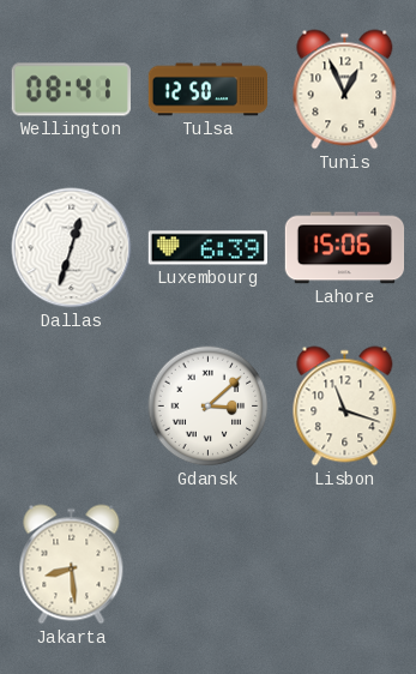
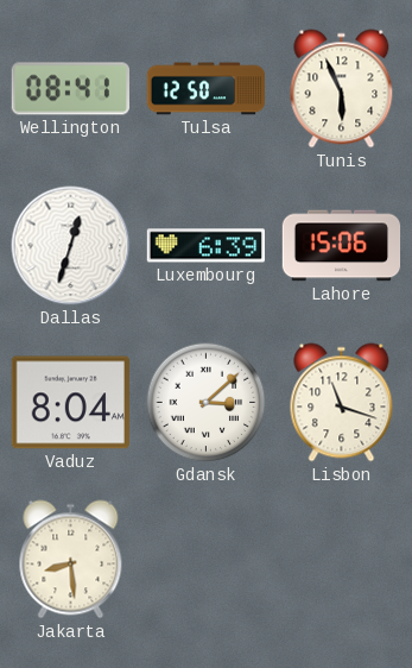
Tunis: 12:56 -> 5:56
Vaduz: none -> 8:04
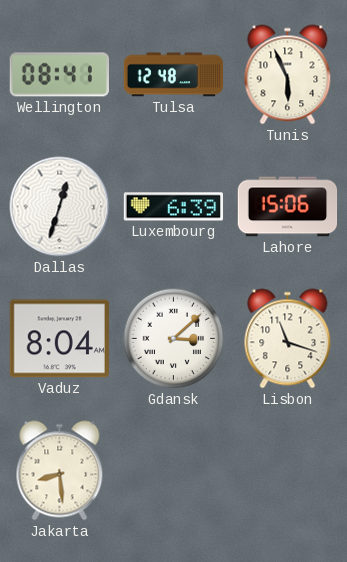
Tulsa: 12:50 -> 12:48
